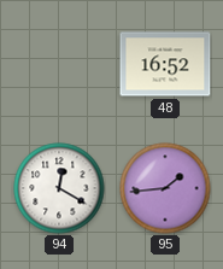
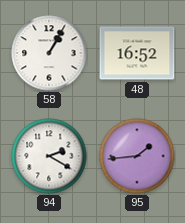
58: none -> 1:05
94: 12:20 -> 2:20
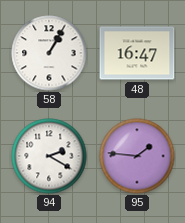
48: 16:52 -> 16:47
95: 1:44 -> 1:46
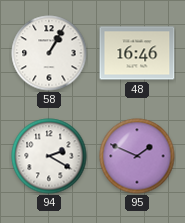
48: 16:47 -> 16:46
95: 1:46 -> 1:49
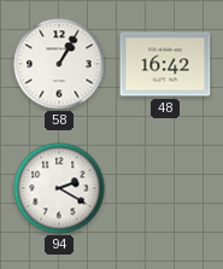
48: 16:46 -> 16:42
95: 1:49 -> none
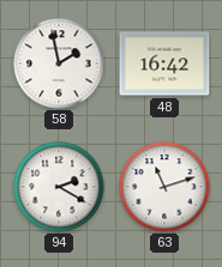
58: 1:05 -> 1:58
63: none -> 11:12
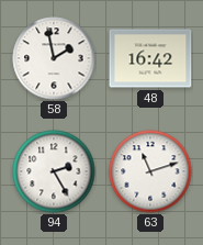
94: 2:20 -> 2:25
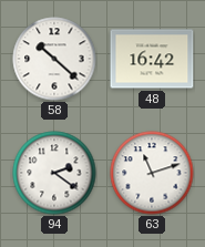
58: 1:58 -> 10:22
94: 2:25 -> 2:21
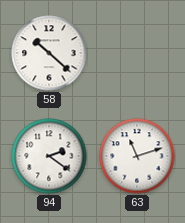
48: 16:42 -> none
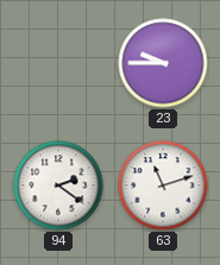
58: 10:22 -> none
23: none -> 9:45
